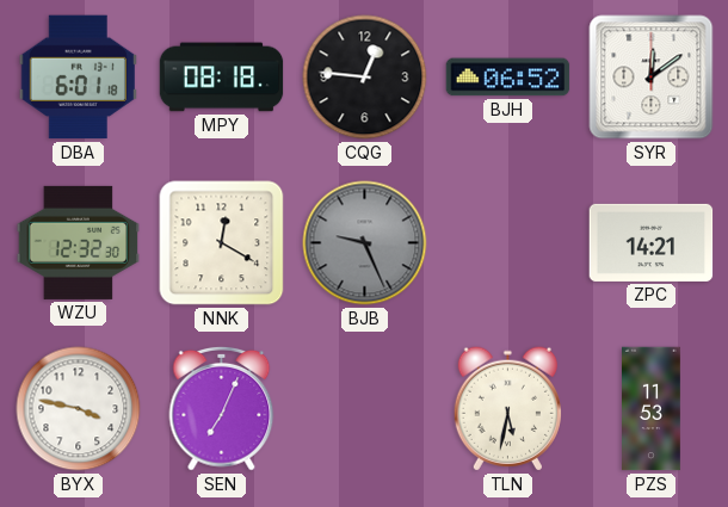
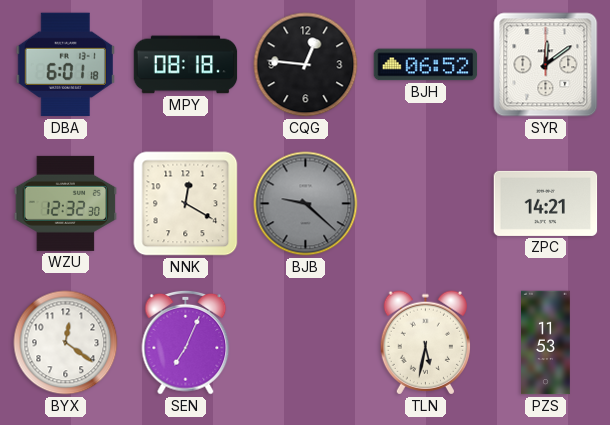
BJB: 9:26 -> 9:22
BYX: 3:47 -> 12:21
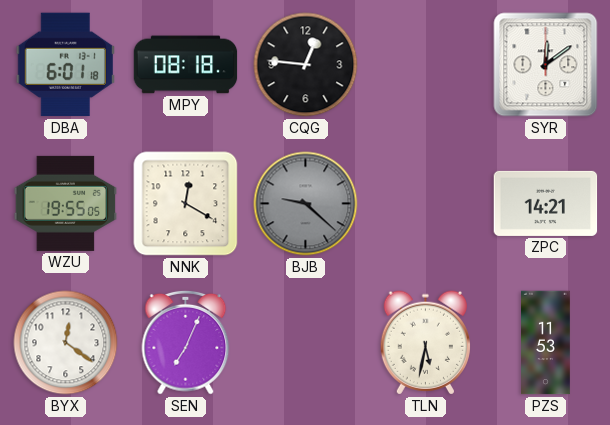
BJH: 06:52 -> none
WZU: 12:32 -> 19:55
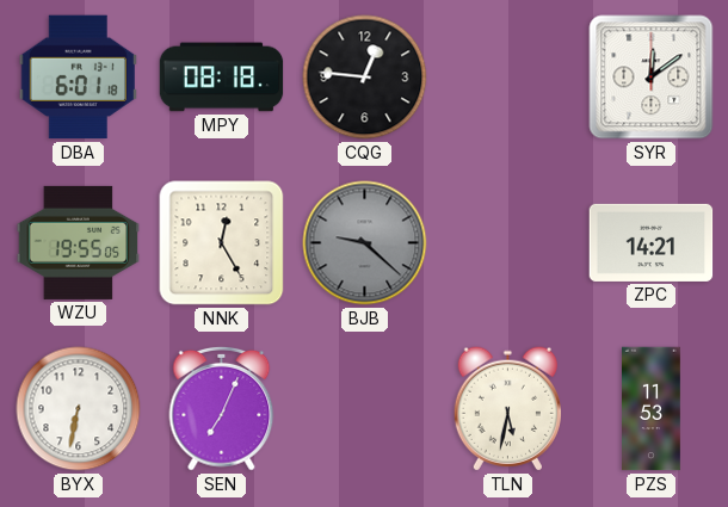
NNK: 12:20 -> 12:25
BYX: 12:21 -> 6:32
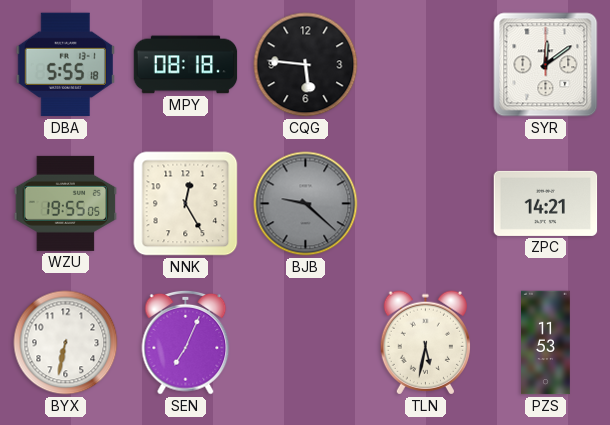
DBA: 6:01 -> 5:55
CQG: 12:46 -> 5:46
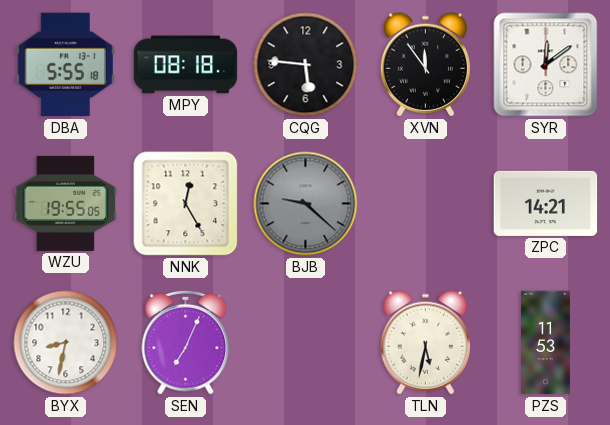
XVN: none -> 11:54
BYX: 6:32 -> 8:32
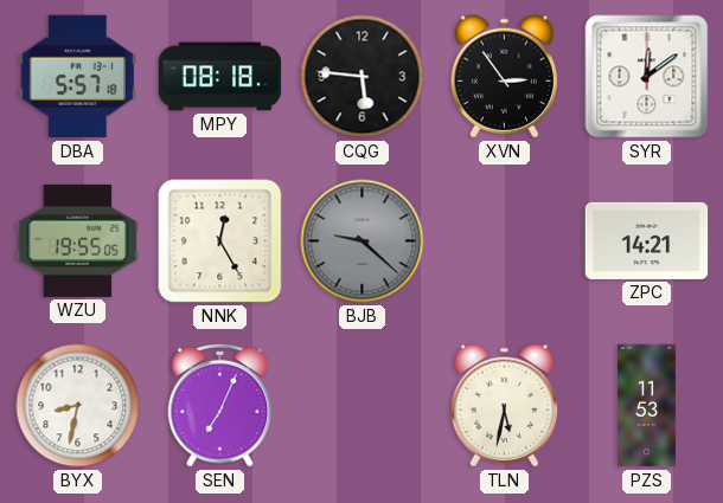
DBA: 5:55 -> 5:57
XVN: 11:54 -> 2:54
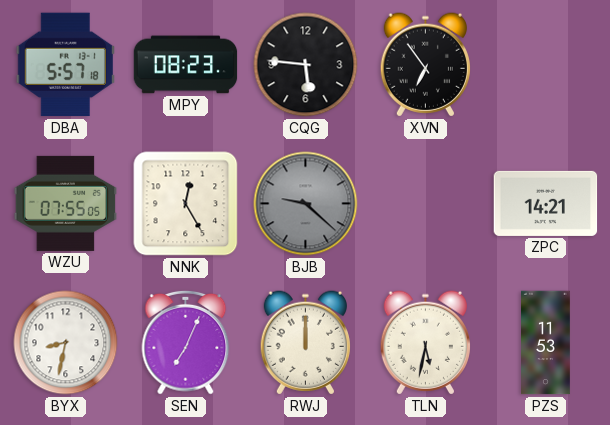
MPY: 08:18 -> 08:23
XVN: 2:54 -> 6:54
SYR: 12:09 -> none
WZU: 19:55 -> 07:55
RWJ: none -> 12:00
